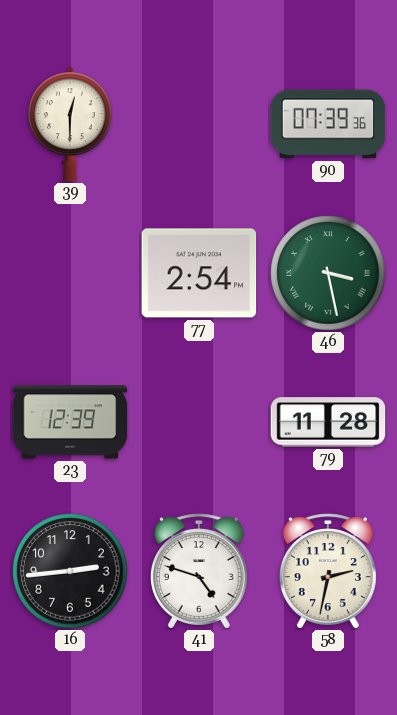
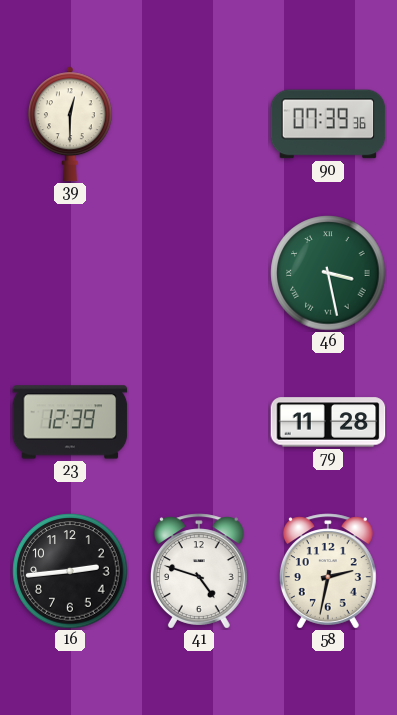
77: 2:54 -> none
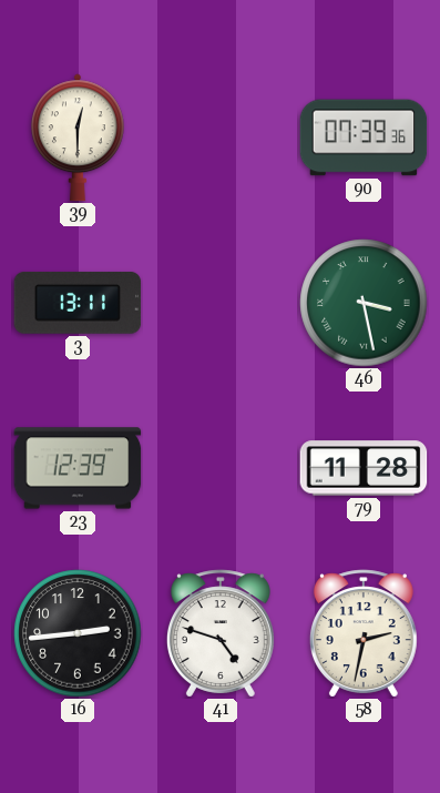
3: none -> 13:11
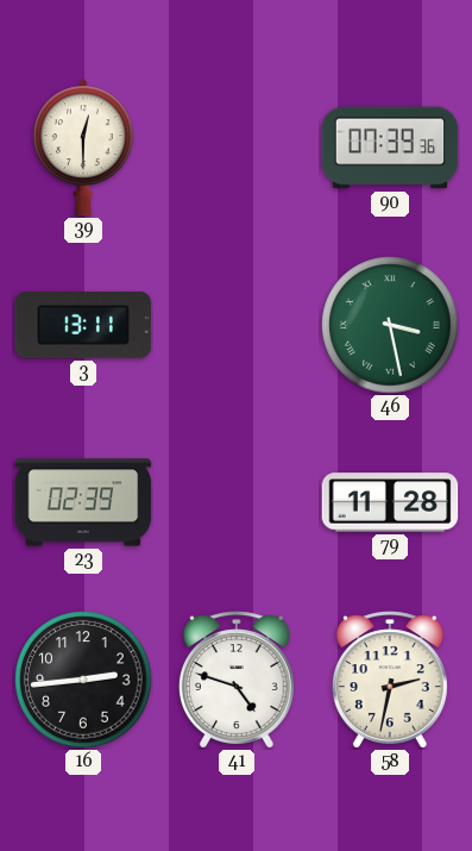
23: 12:39 -> 02:39
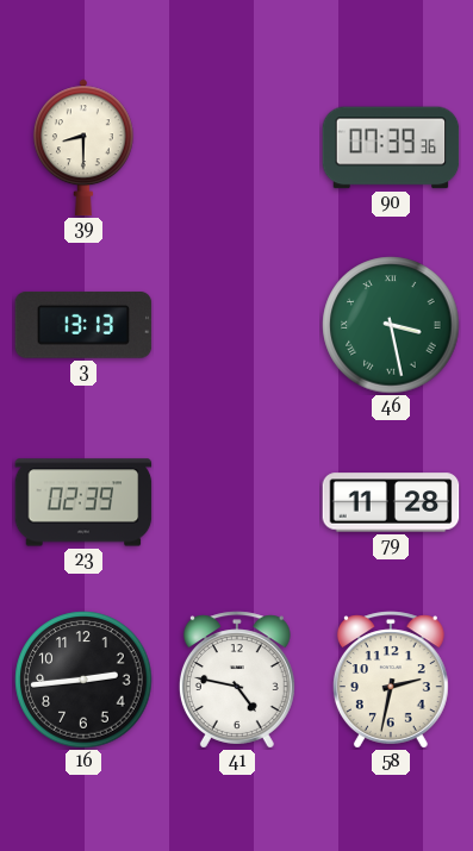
39: 12:30 -> 8:30
3: 13:11 -> 13:13
41: 4:48 -> 4:47
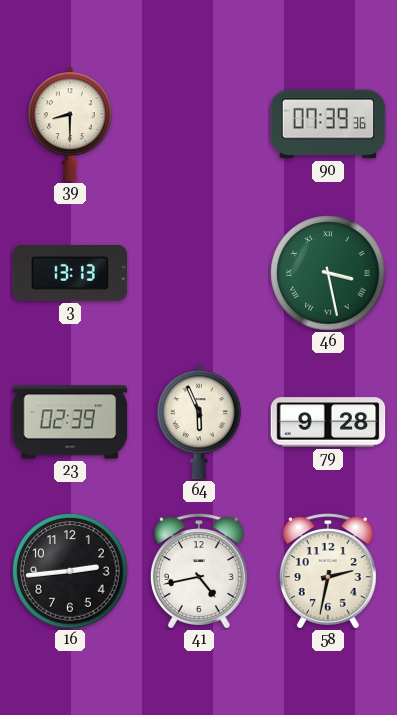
64: none -> 5:56
79: 11:28 -> 9:28
41: 4:47 -> 4:43
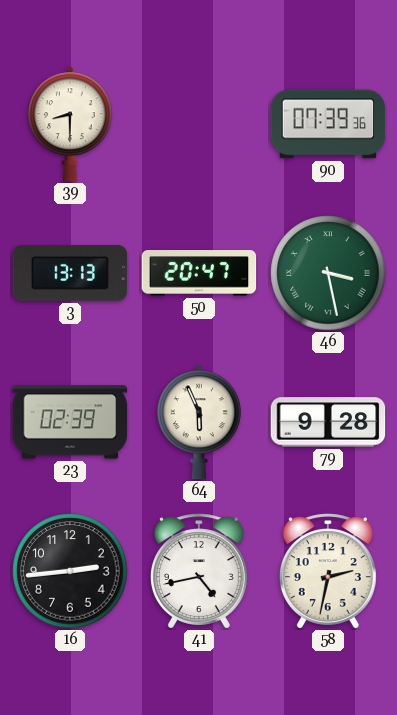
50: none -> 20:47
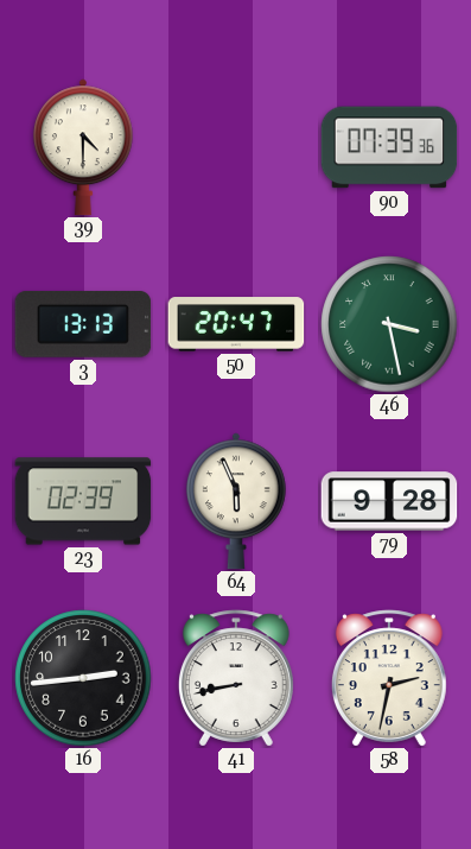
39: 8:30 -> 4:30
41: 4:43 -> 8:43
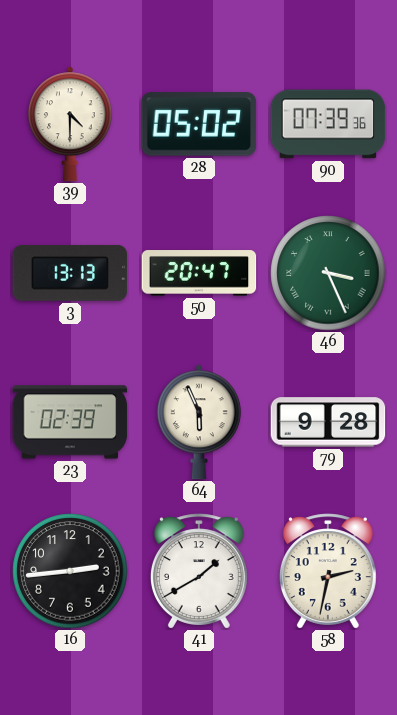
28: none -> 05:02
46: 3:28 -> 3:26
41: 8:43 -> 1:40
